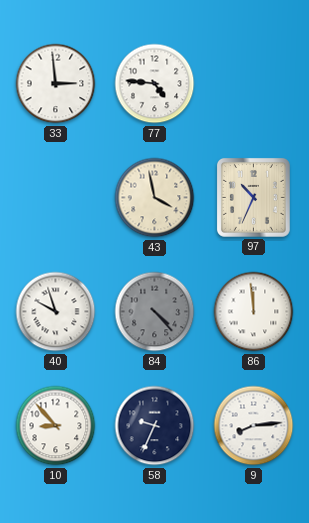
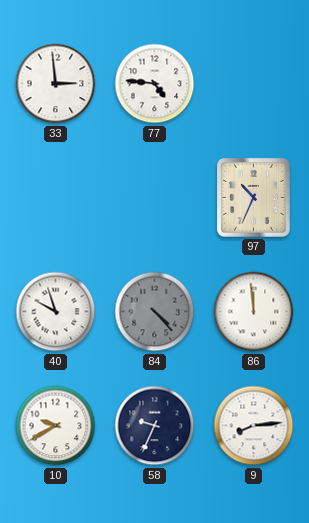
43: 3:58 -> none
10: 8:53 -> 9:40
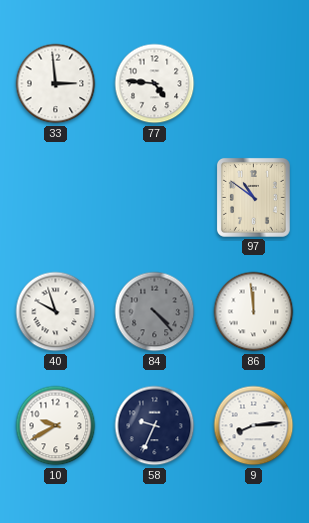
97: 10:34 -> 10:51
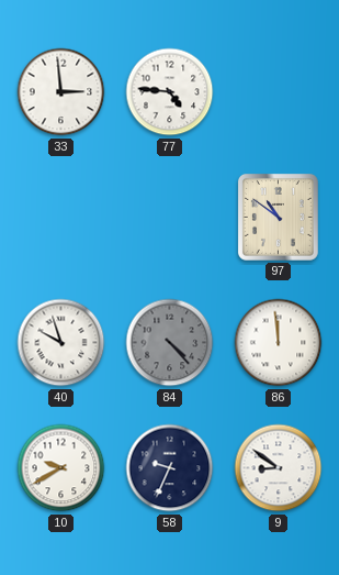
9: 8:14 -> 8:51
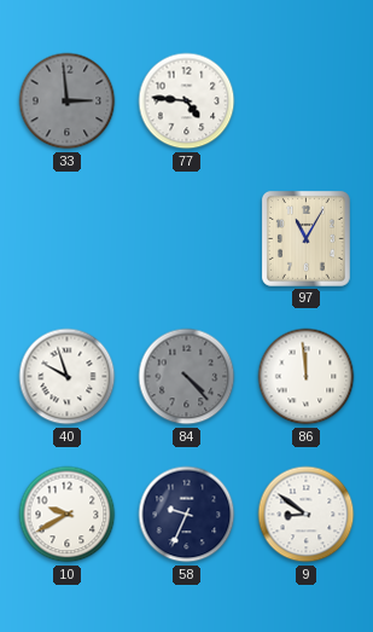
33 dial: white -> grey
97: 10:51 -> 11:05
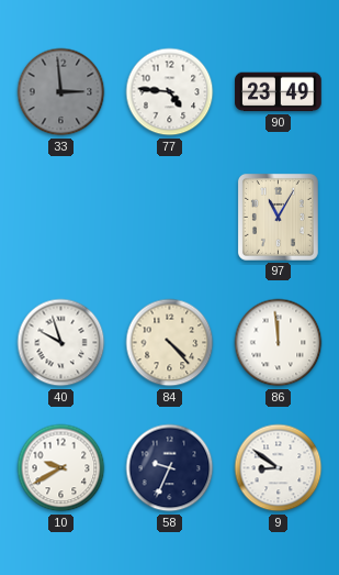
90: none -> 23:49
84 dial: grey -> cream
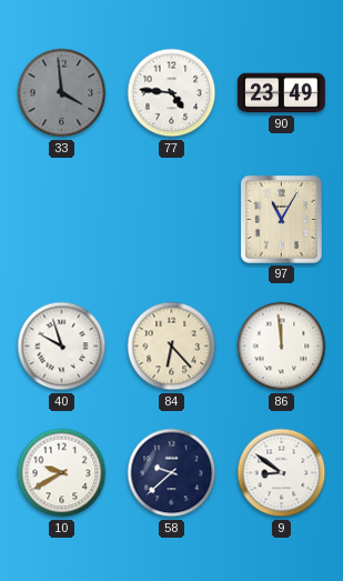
33: 2:59 -> 3:59
84: 4:23 -> 6:23
58: 9:34 -> 9:38
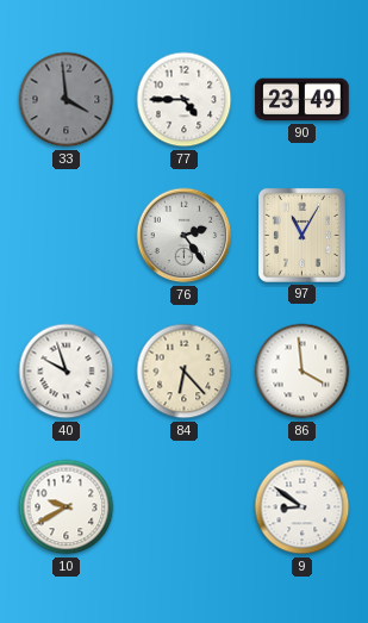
77: 4:46 -> 4:45
76: none -> 2:24
86: 11:59 -> 3:59
58: 9:38 -> none
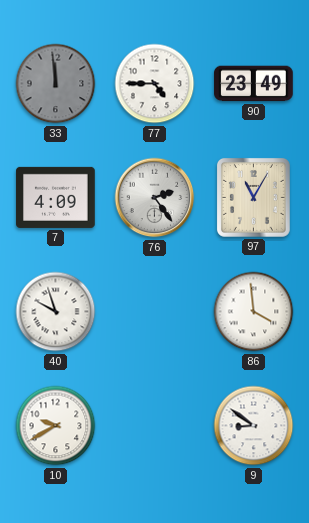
33: 3:59 -> 11:59
7: none -> 4:09
84: 6:23 -> none
